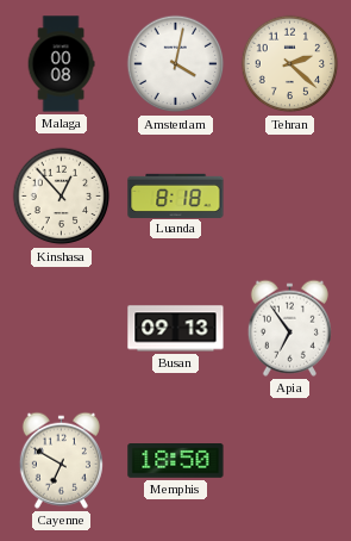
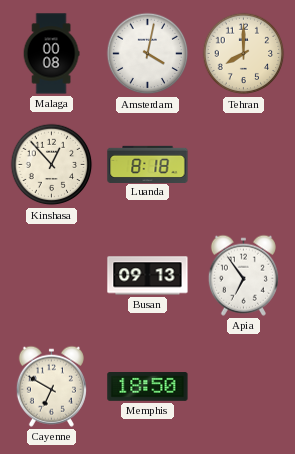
Tehran: 2:22 -> 8:00
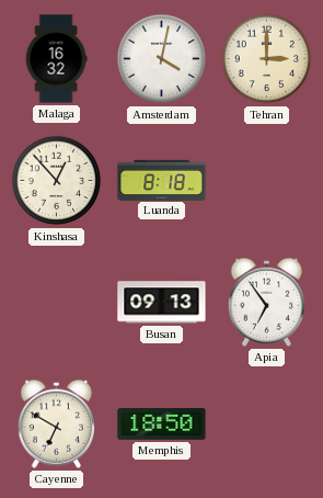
Malaga: 00:08 -> 16:32
Tehran: 8:00 -> 3:00
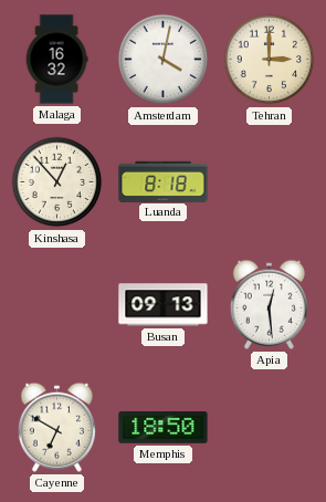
Apia: 6:54 -> 12:29
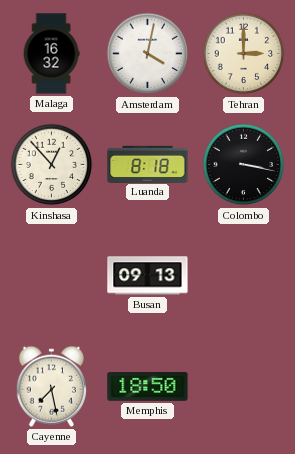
Colombo: none -> 3:17
Apia: 12:29 -> none
Cayenne: 6:50 -> 7:28
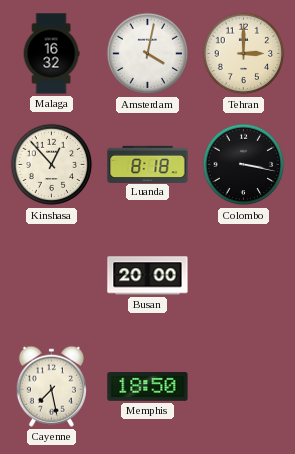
Busan: 09:13 -> 20:00
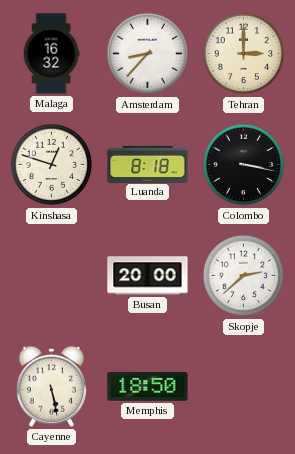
Amsterdam: 4:02 -> 8:37
Kinshasa: 12:53 -> 12:48
Skopje: none -> 2:38
Cayenne: 7:28 -> 5:28
